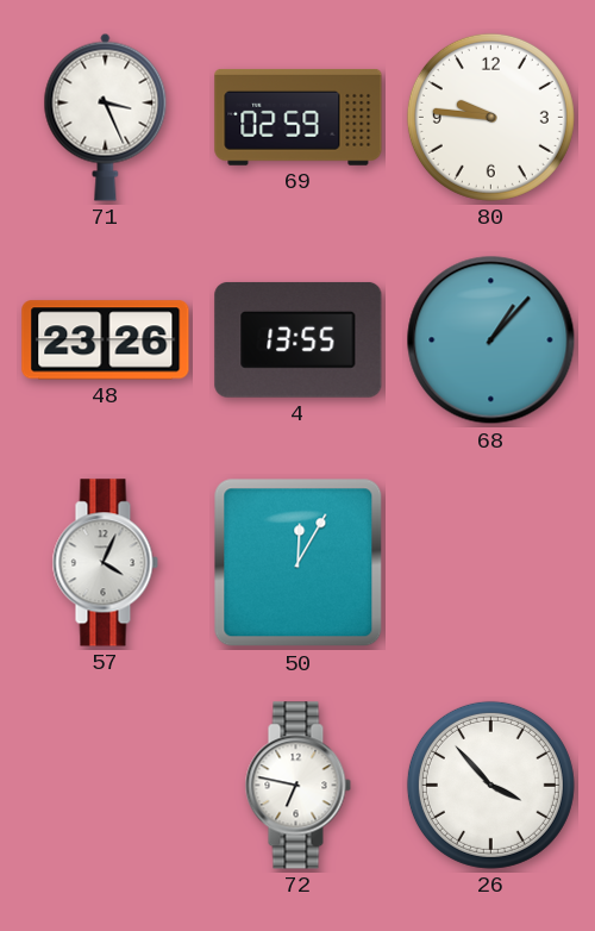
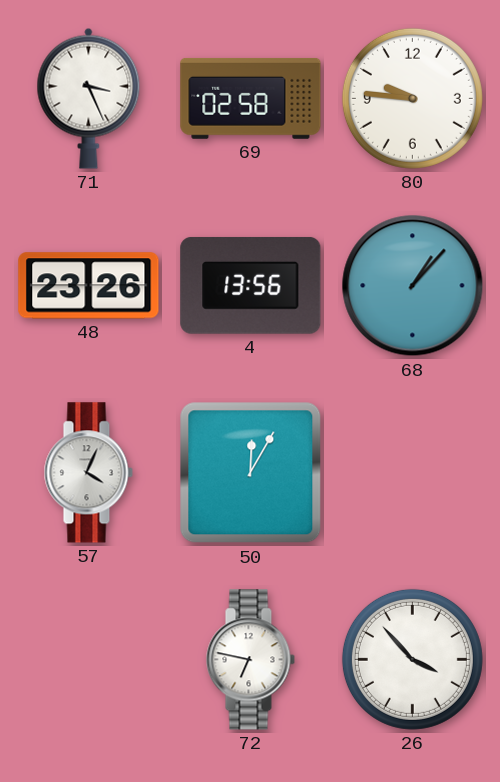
69: 02:59 -> 02:58
4: 13:55 -> 13:56
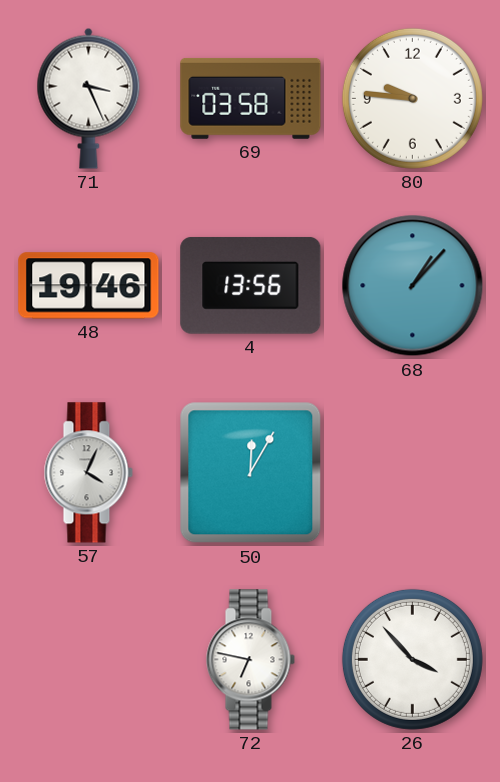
69: 02:58 -> 03:58
48: 23:26 -> 19:46
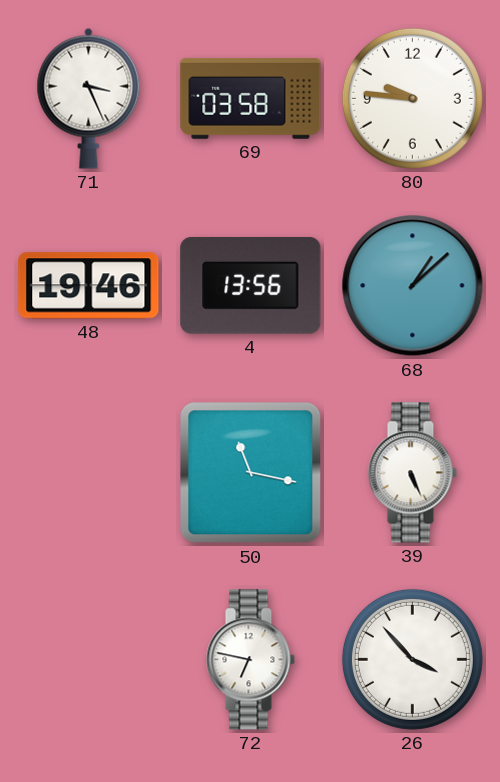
68: 1:07 -> 1:08
57: 4:04 -> none
50: 12:05 -> 11:17
39: none -> 5:26
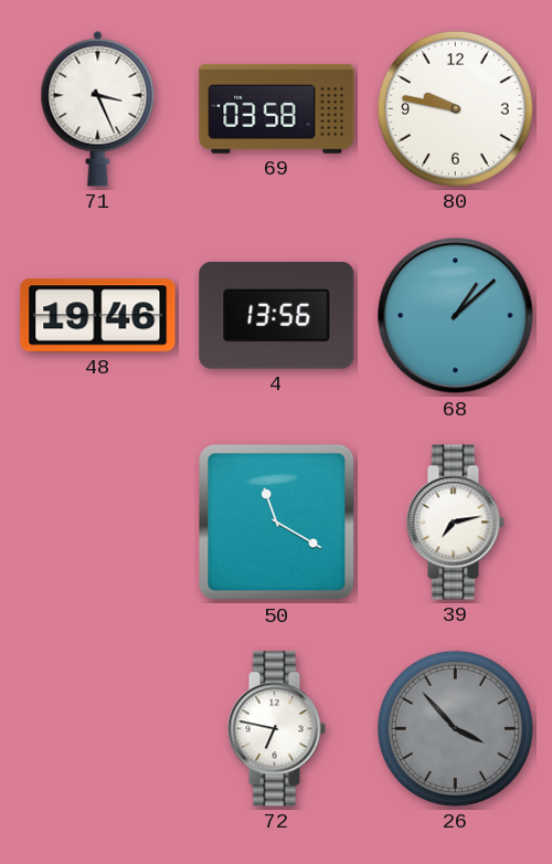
80: 9:46 -> 9:47
50: 11:17 -> 11:20
39: 5:26 -> 7:13
26 dial: white -> grey
